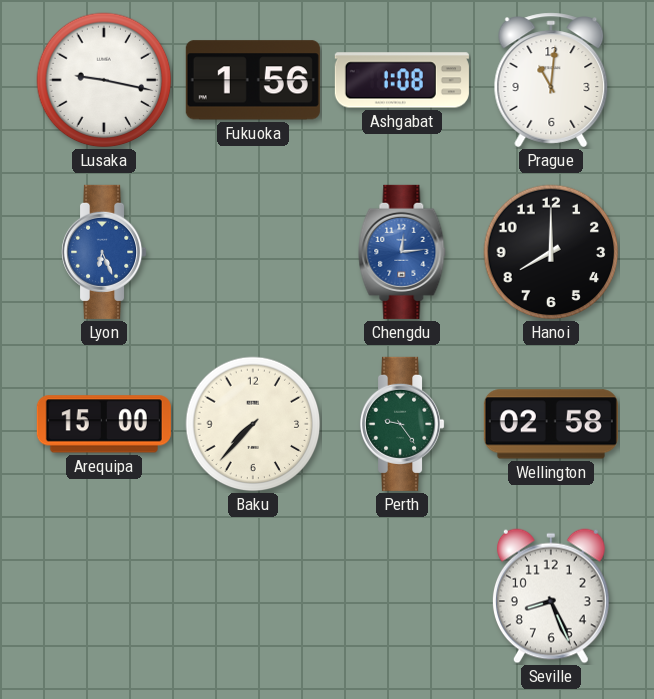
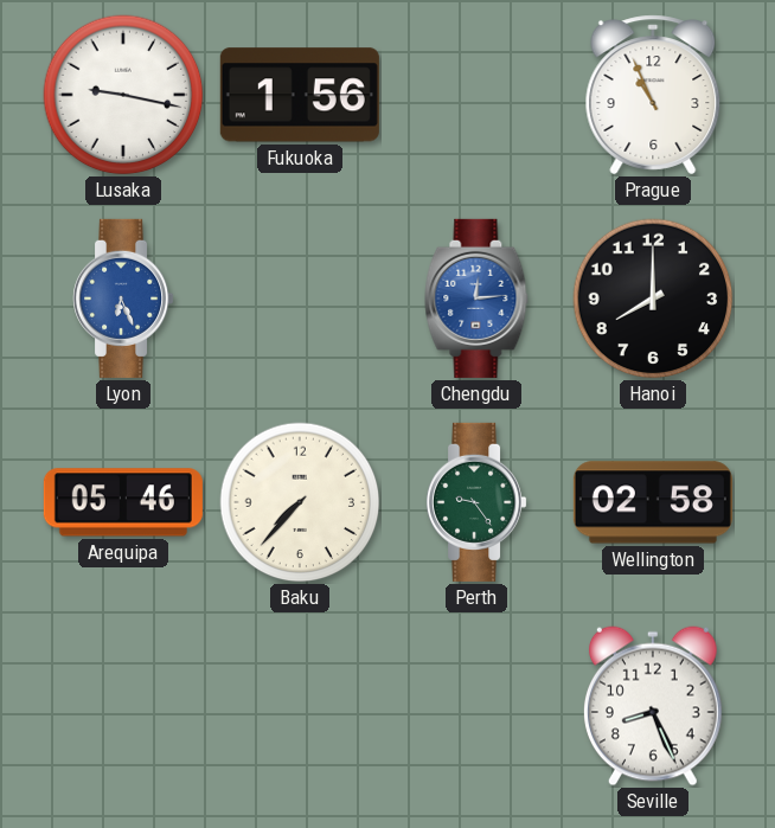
Ashgabat: 1:08 -> none
Prague: 11:01 -> 10:56
Arequipa: 15:00 -> 05:46
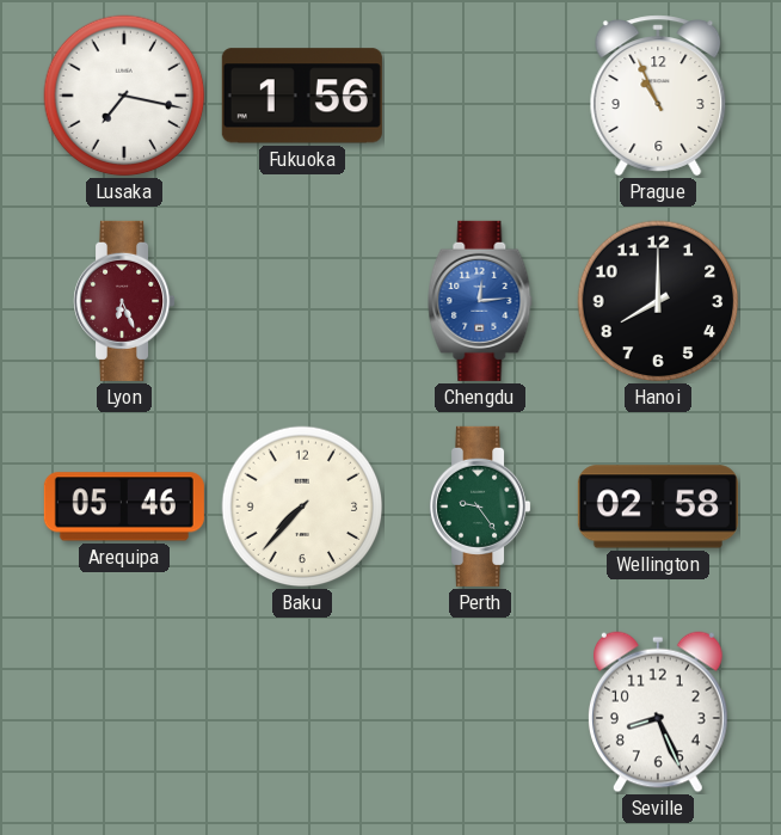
Lusaka: 9:17 -> 7:17
Lyon dial: blue -> burgundy
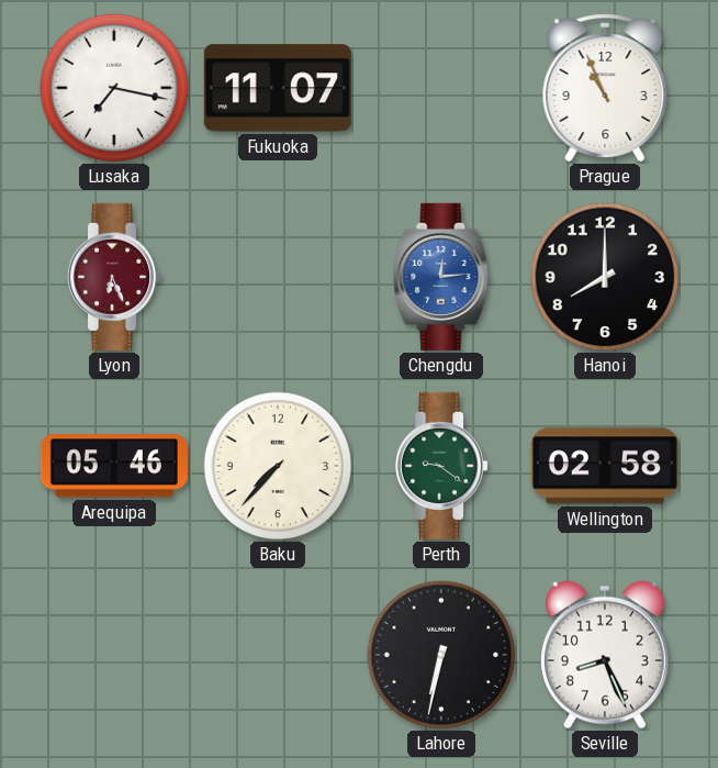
Fukuoka: 1:56 -> 11:07
Perth: 9:24 -> 9:21
Lahore: none -> 6:32
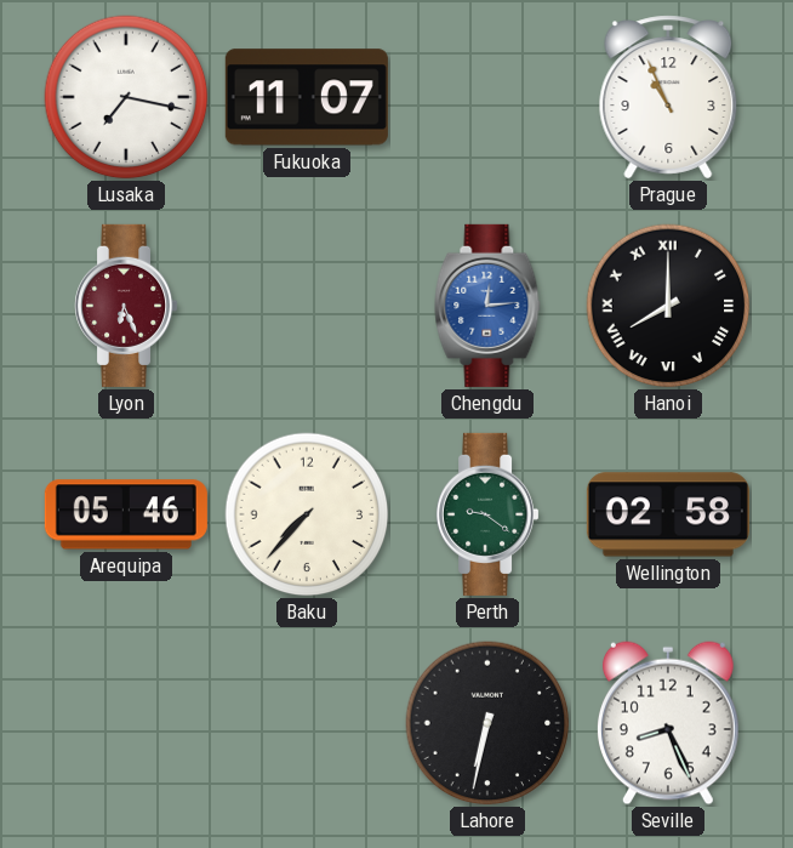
Hanoi numerals: Arabic -> Roman
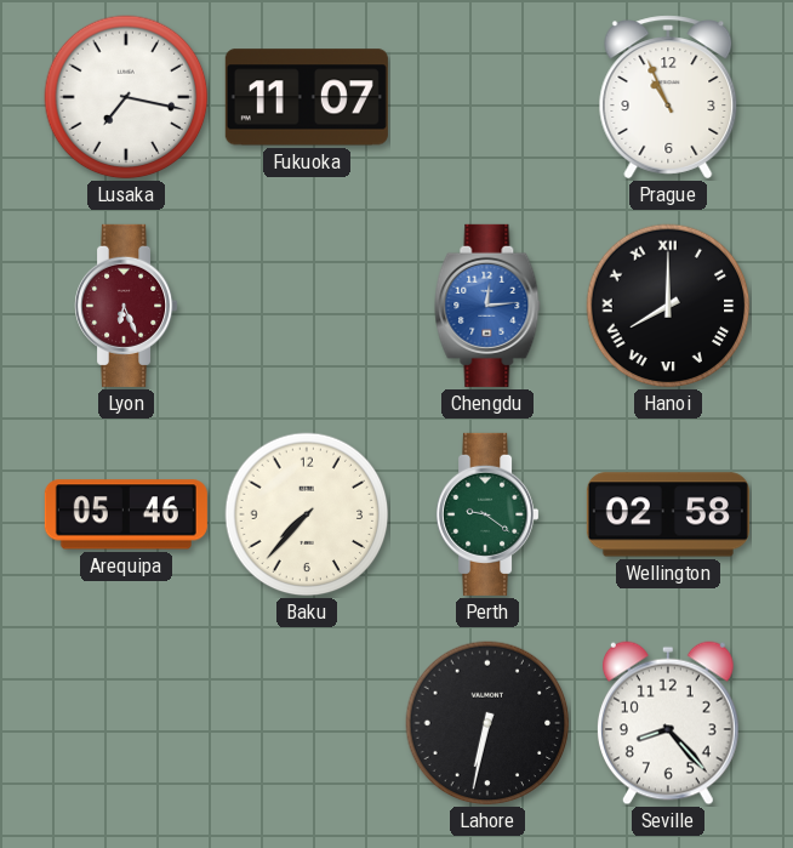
Seville: 8:26 -> 8:23
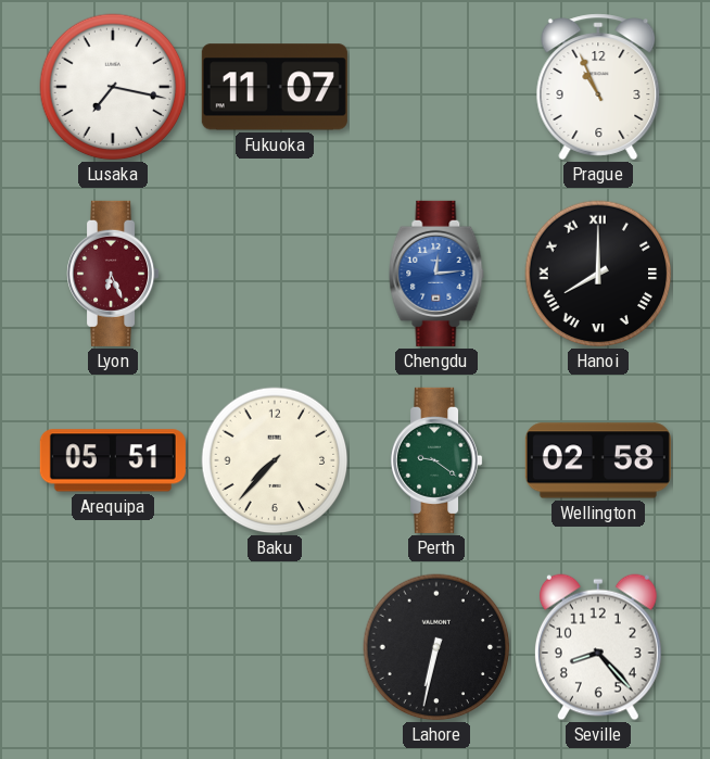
Arequipa: 05:46 -> 05:51
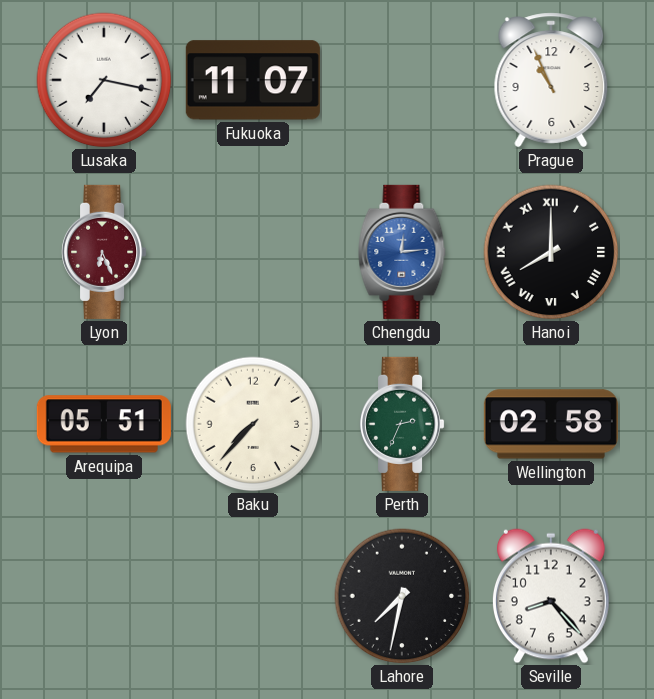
Perth: 9:21 -> 2:34
Lahore: 6:32 -> 7:32
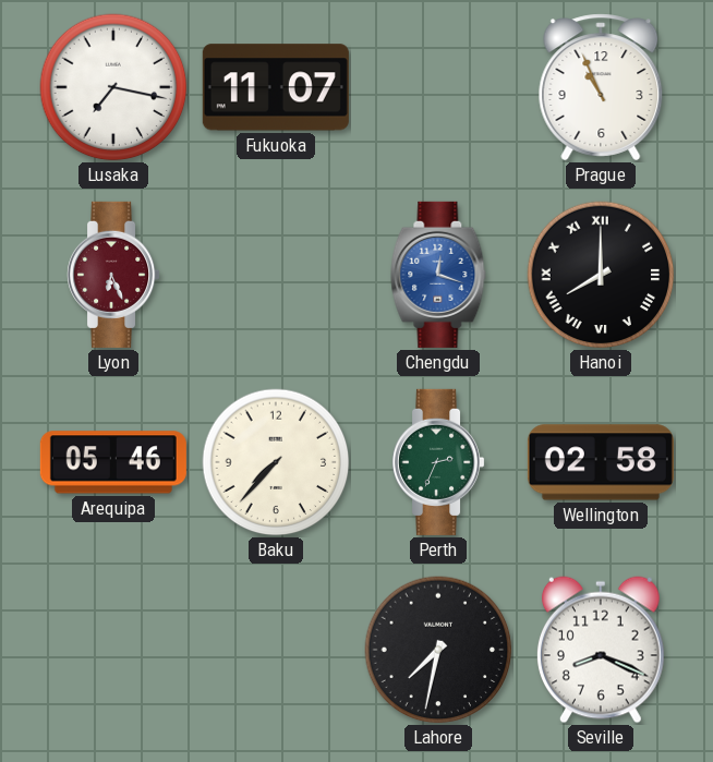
Chengdu: 12:14 -> 12:18
Arequipa: 05:51 -> 05:46
Seville: 8:23 -> 8:19
